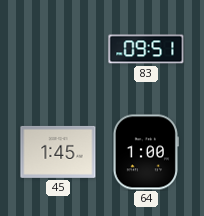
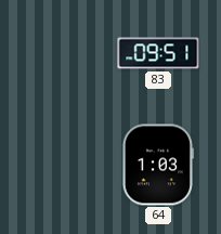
45: 1:45 -> none
64: 1:00 -> 1:03
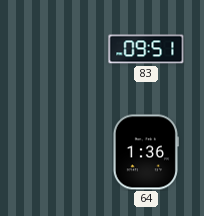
64: 1:03 -> 1:36
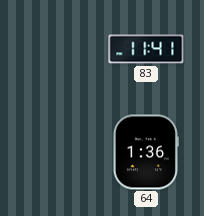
83: 09:51 -> 11:41
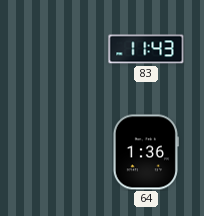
83: 11:41 -> 11:43
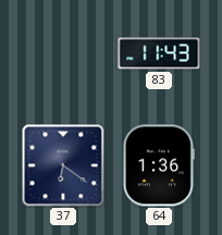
37: none -> 6:21
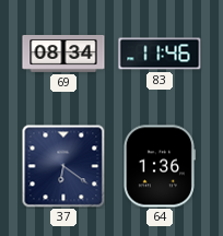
69: none -> 08:34
83: 11:43 -> 11:46
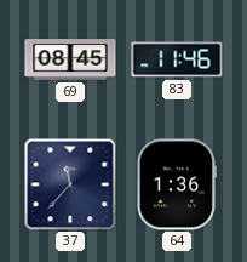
69: 08:34 -> 08:45
37: 6:21 -> 11:37
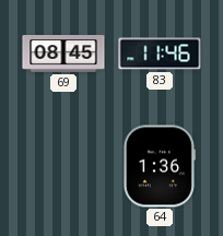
37: 11:37 -> none
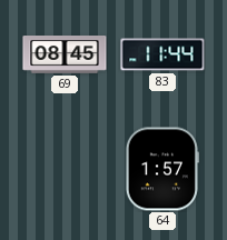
83: 11:46 -> 11:44
64: 1:36 -> 1:57
